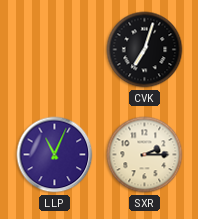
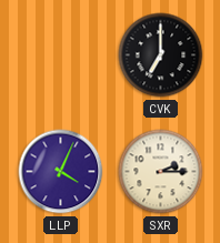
CVK: 7:03 -> 7:00
LLP: 11:04 -> 4:04
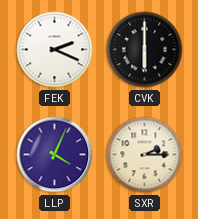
FEK: none -> 2:19
CVK: 7:00 -> 6:00
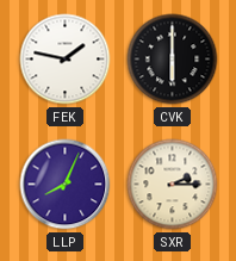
FEK: 2:19 -> 1:47
LLP: 4:04 -> 8:04
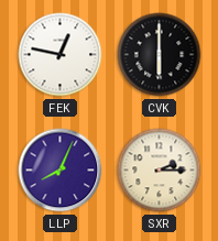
FEK: 1:47 -> 12:47
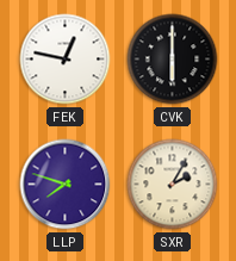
LLP: 8:04 -> 7:48
SXR: 2:15 -> 2:05
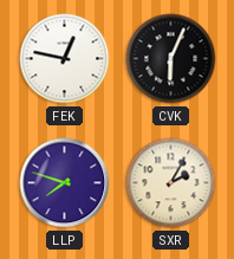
CVK: 6:00 -> 6:04
